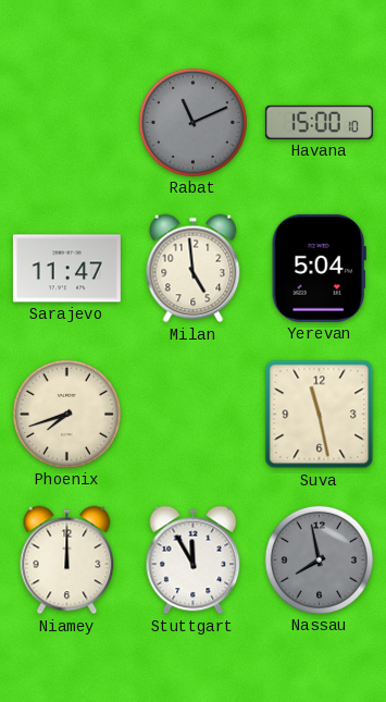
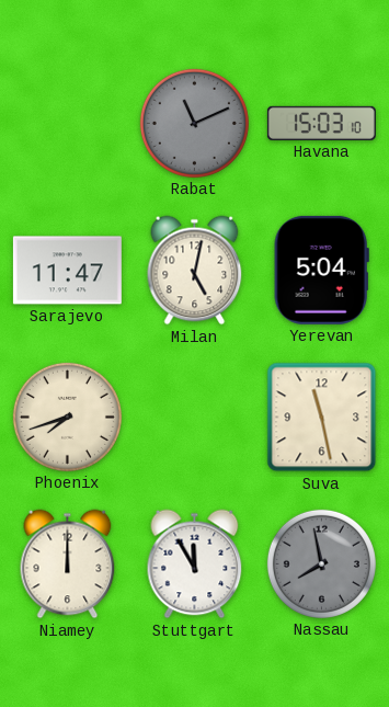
Havana: 15:00 -> 15:03
Milan: 4:59 -> 5:02
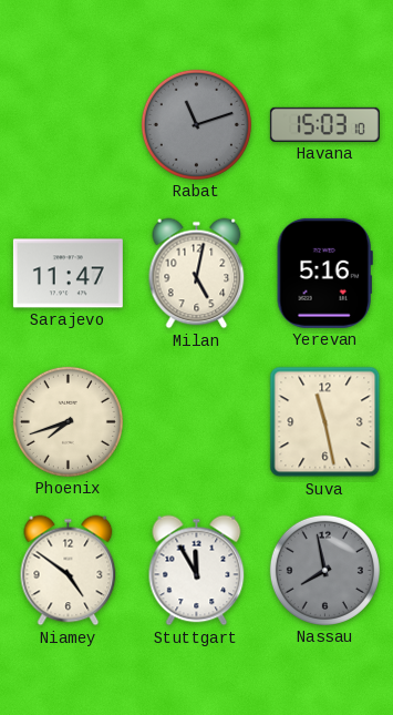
Rabat: 11:11 -> 11:12
Yerevan: 5:04 -> 5:16
Niamey: 12:00 -> 4:51
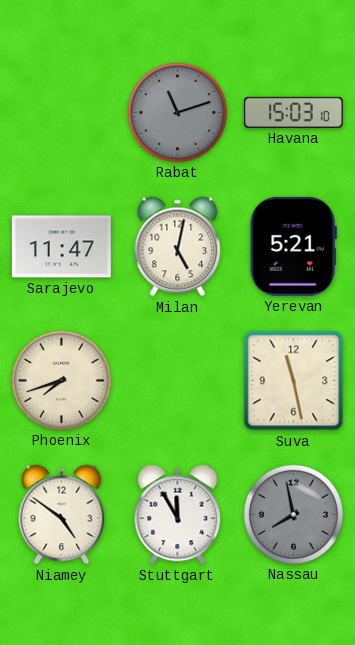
Yerevan: 5:16 -> 5:21
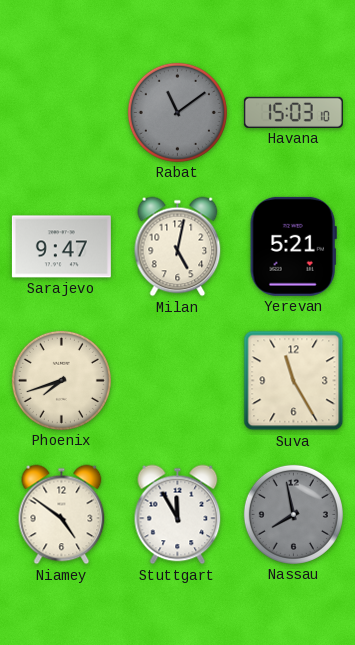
Rabat: 11:12 -> 11:09
Sarajevo: 11:47 -> 9:47
Suva: 11:28 -> 11:25
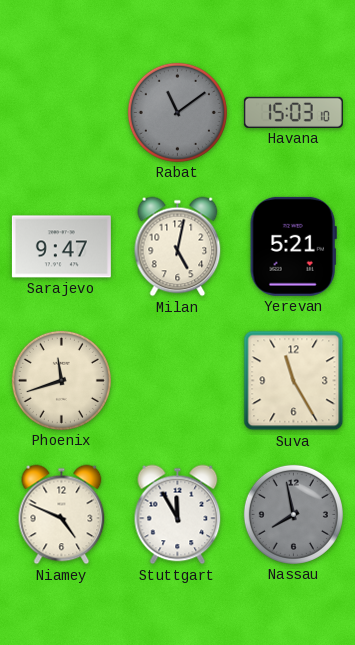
Phoenix: 7:42 -> 11:42
Niamey: 4:51 -> 4:49
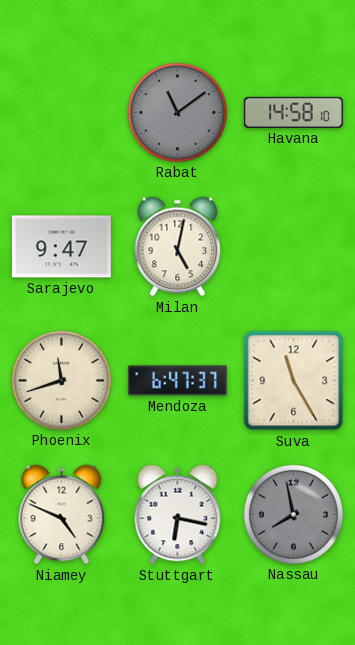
Havana: 15:03 -> 14:58
Yerevan: 5:21 -> none
Mendoza: none -> 6:47
Stuttgart: 11:55 -> 6:17
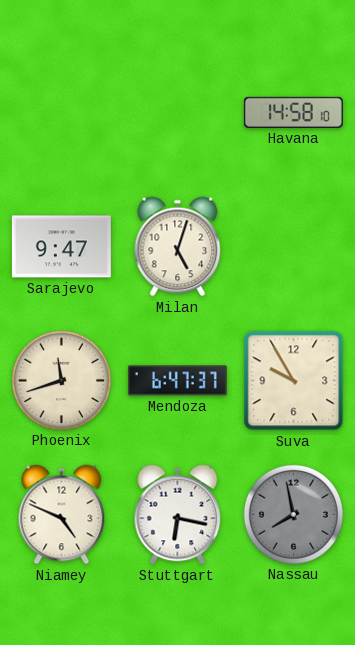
Rabat: 11:09 -> none
Milan: 5:02 -> 5:03
Suva: 11:25 -> 9:55
